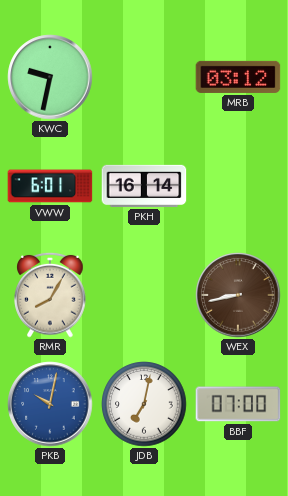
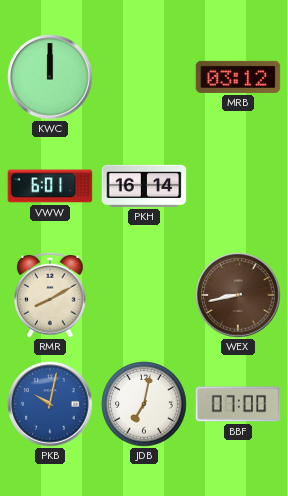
KWC: 9:32 -> 12:00
RMR: 8:05 -> 8:10
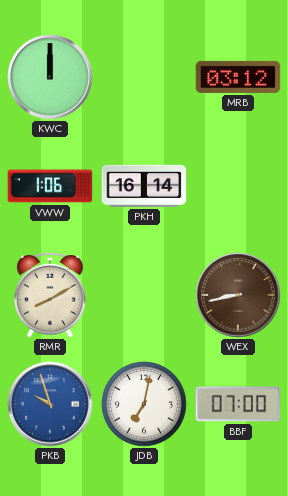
VWW: 6:01 -> 1:06
PKB: 10:02 -> 9:57
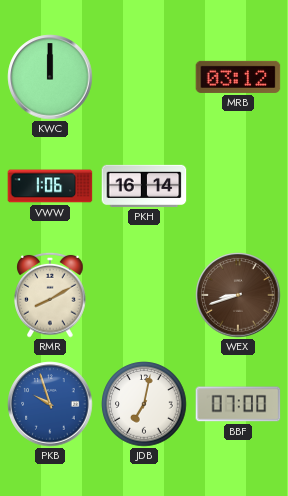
WEX: 8:43 -> 8:42
